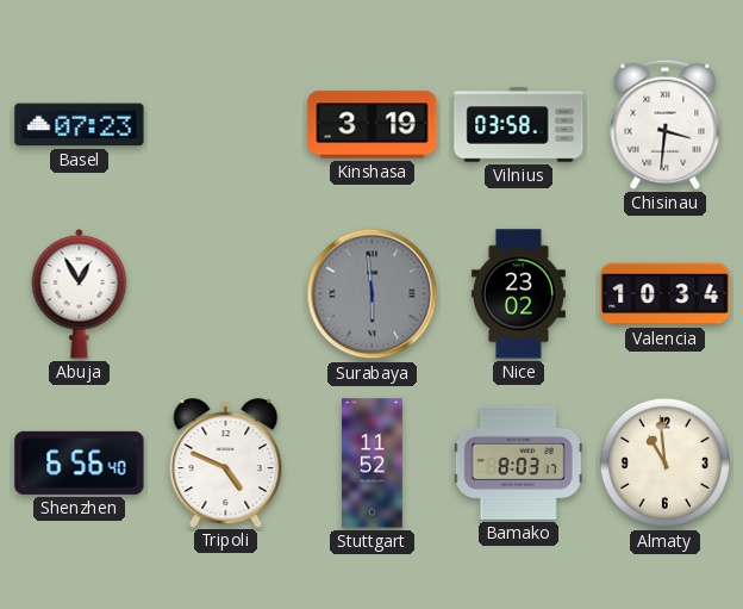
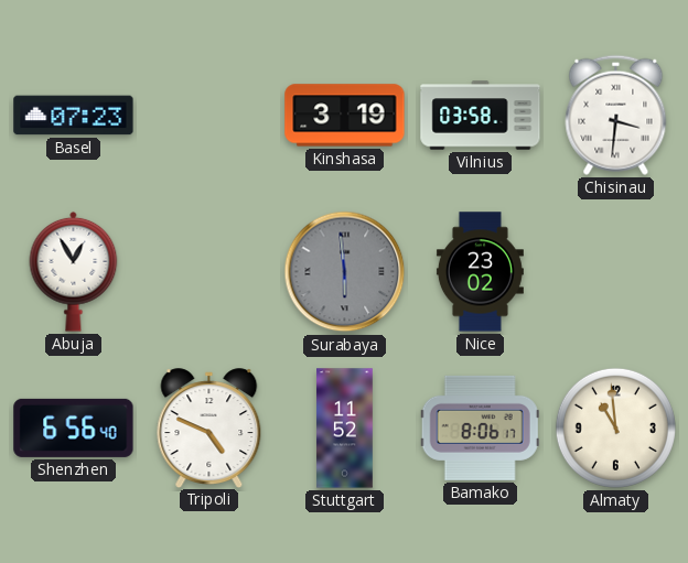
Valencia: 10:34 -> none
Bamako: 8:03 -> 8:06
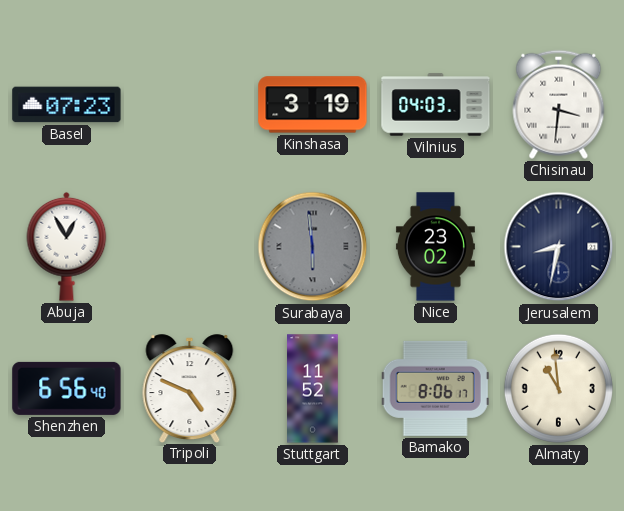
Vilnius: 03:58 -> 04:03
Jerusalem: none -> 8:32
